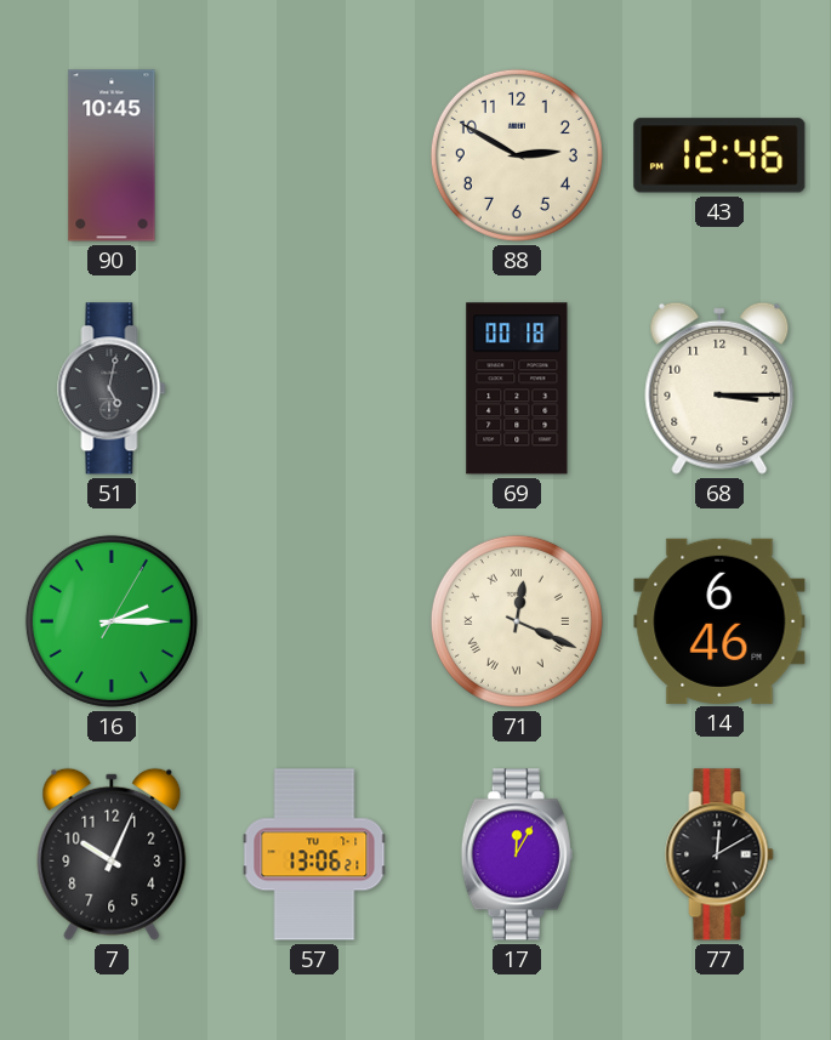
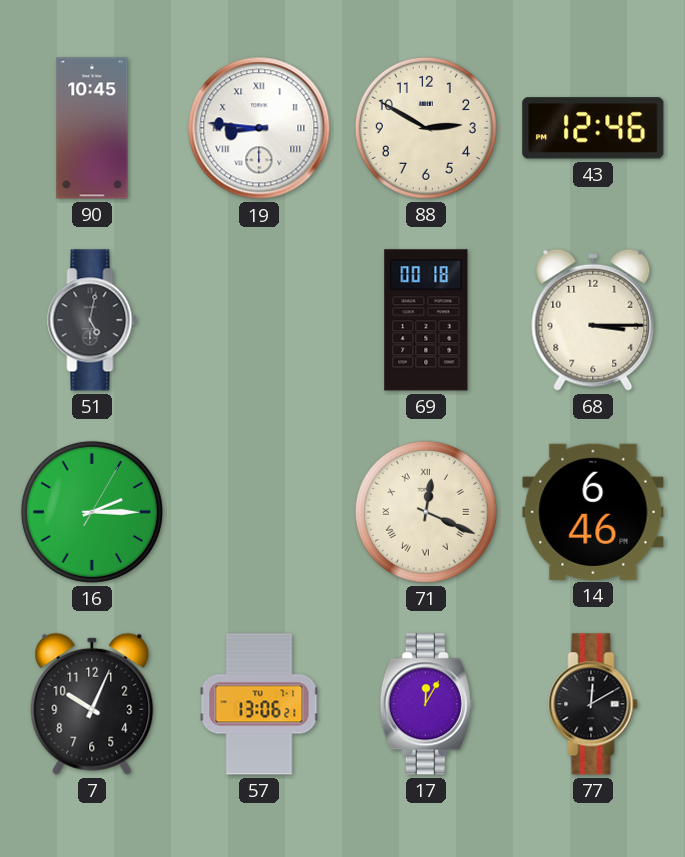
19: none -> 8:46
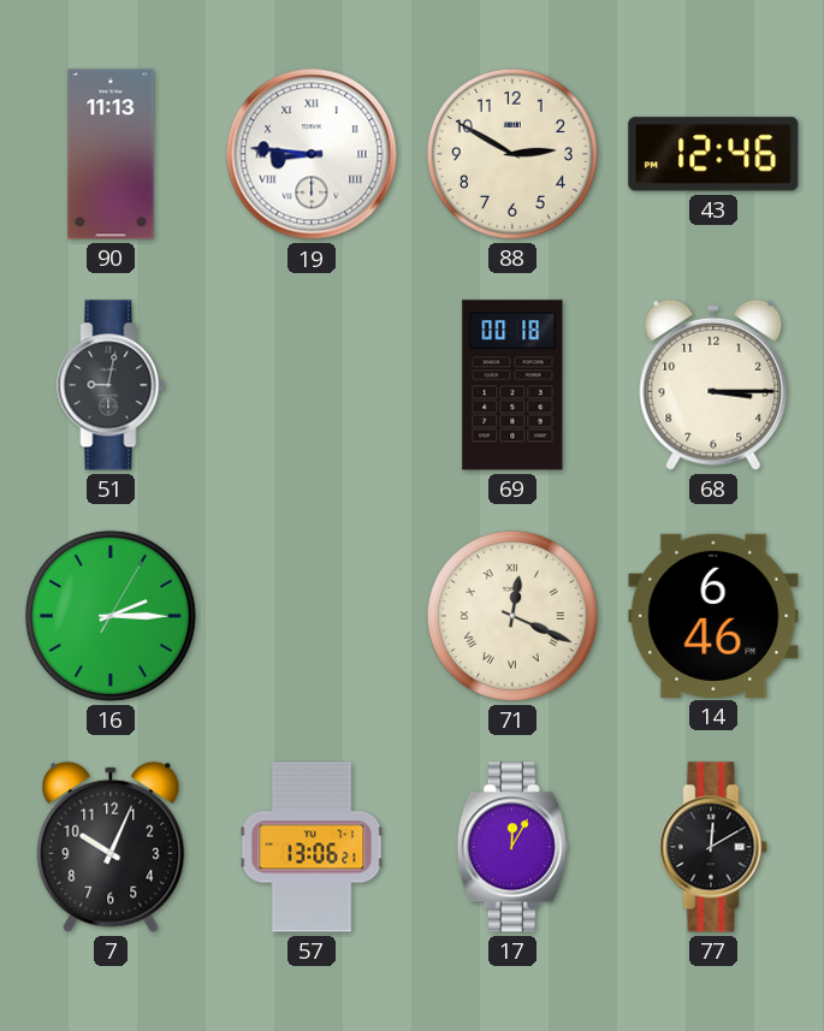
90: 10:45 -> 11:13
51: 5:02 -> 9:02
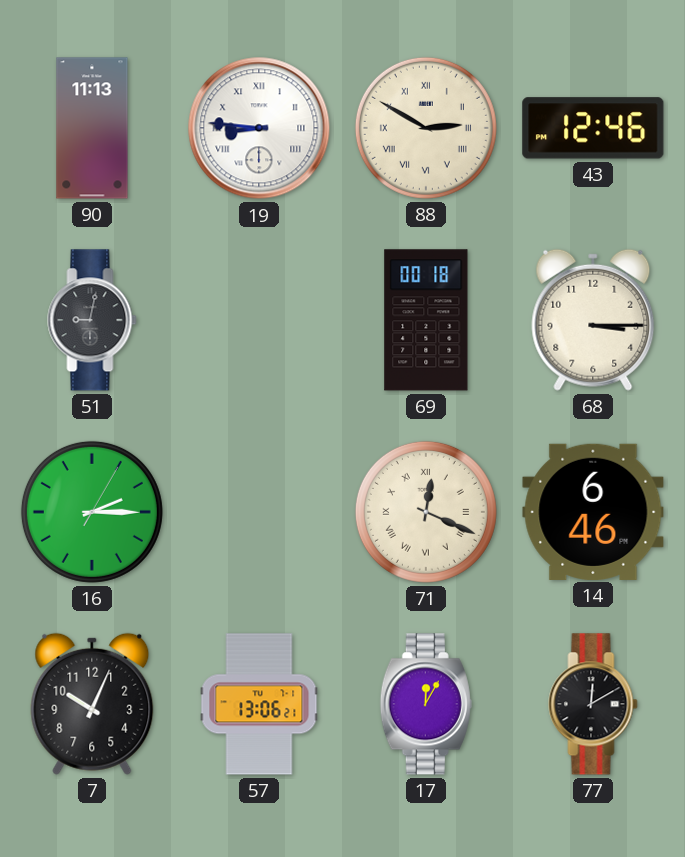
88 numerals: Arabic -> Roman
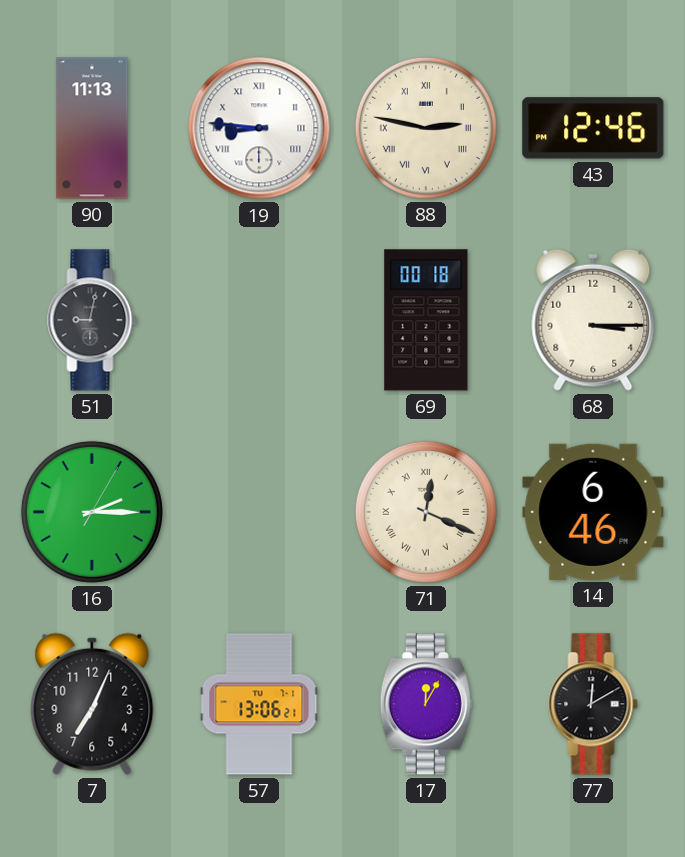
88: 2:50 -> 2:47
7: 10:04 -> 7:04
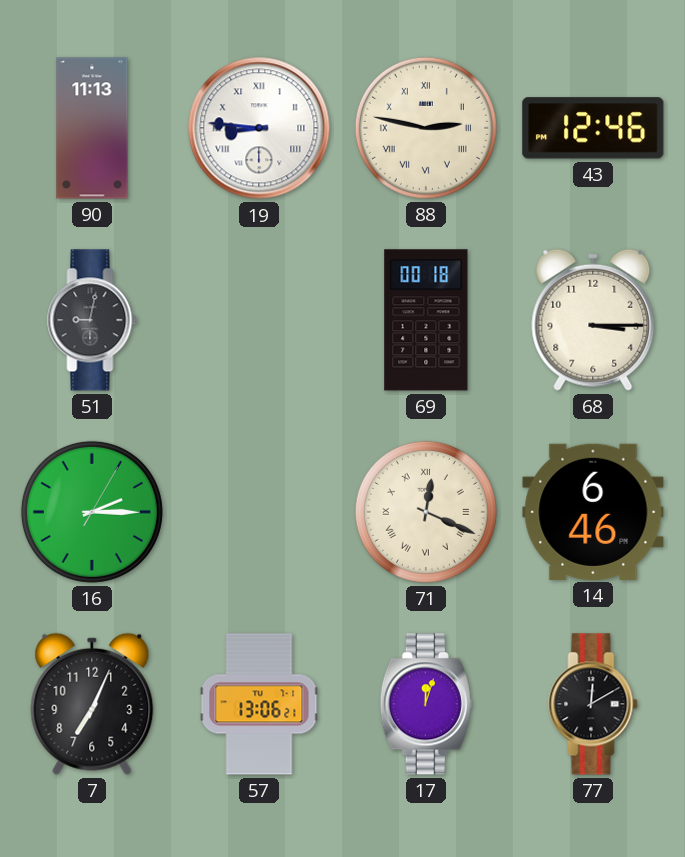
17: 12:05 -> 12:03
